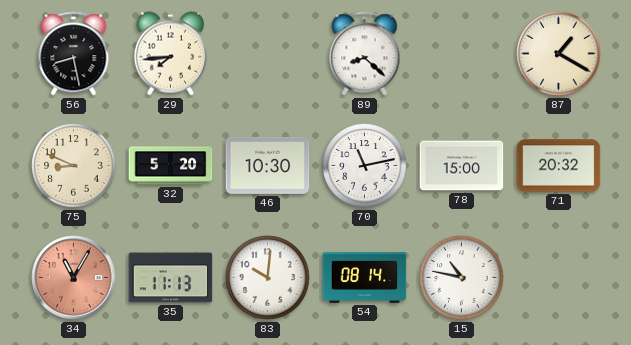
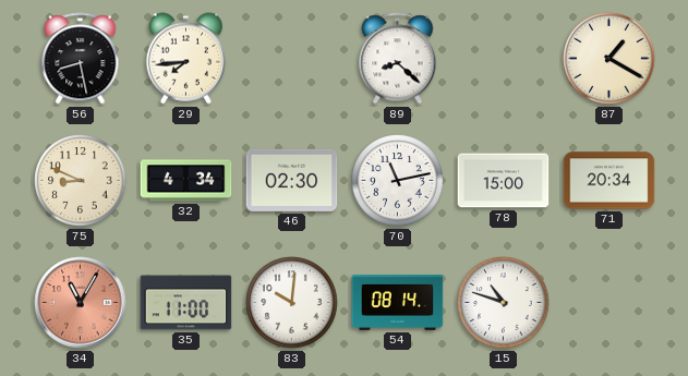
32: 5:20 -> 4:34
46: 10:30 -> 02:30
71: 20:32 -> 20:34
35: 11:13 -> 11:00
15: 10:47 -> 10:48
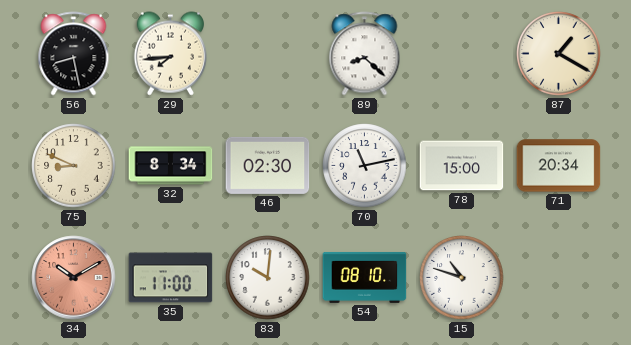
32: 4:34 -> 8:34
34: 11:05 -> 10:10
54: 08:14 -> 08:10
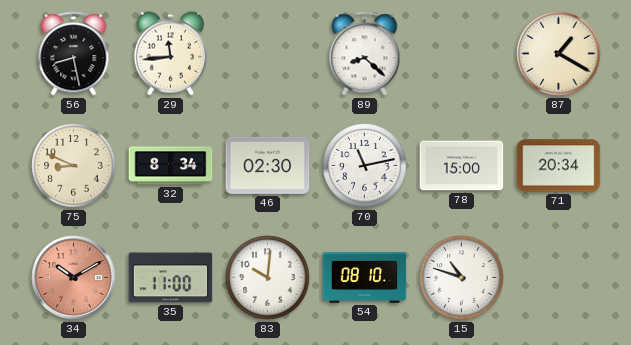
29: 7:44 -> 11:44
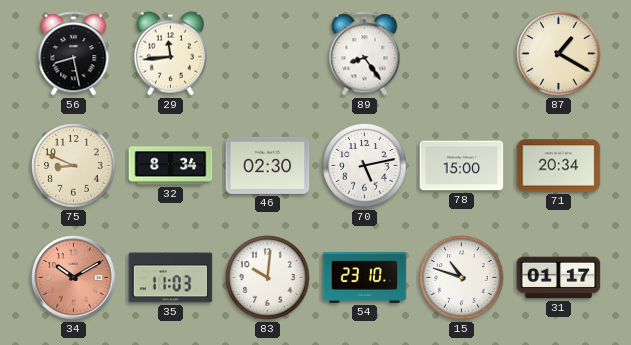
89: 8:22 -> 8:24
70: 11:13 -> 5:13
35: 11:00 -> 11:03
54: 08:10 -> 23:10
31: none -> 01:17
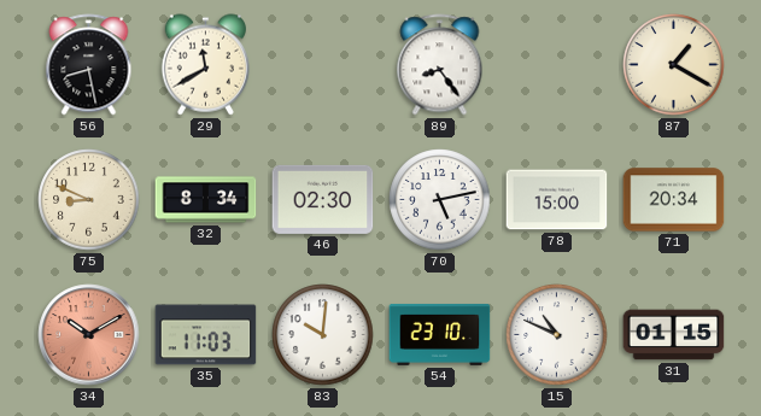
29: 11:44 -> 11:40
15: 10:48 -> 10:49
31: 01:17 -> 01:15
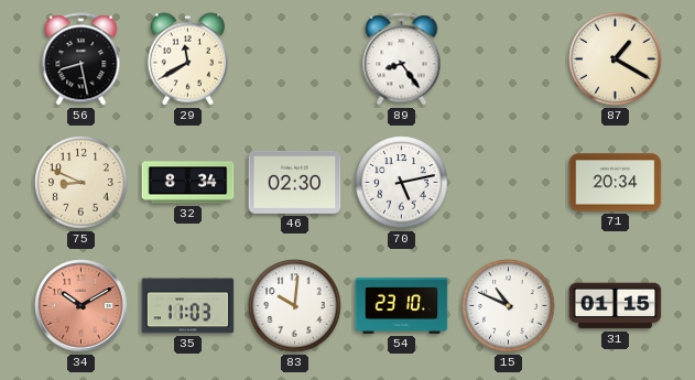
78: 15:00 -> none
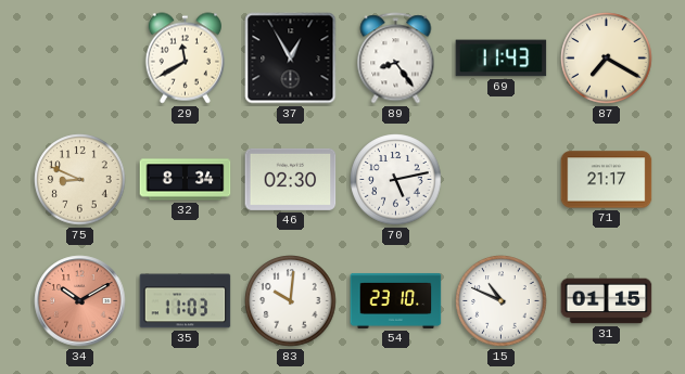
56: 8:28 -> none
37: none -> 12:55
69: none -> 11:43
87: 1:20 -> 7:20
71: 20:34 -> 21:17
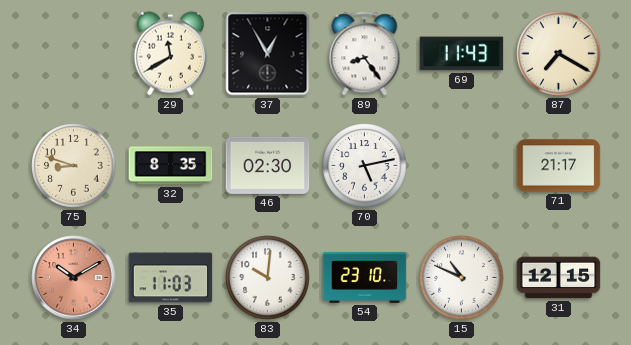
75: 8:49 -> 8:48
32: 8:34 -> 8:35
31: 01:15 -> 12:15
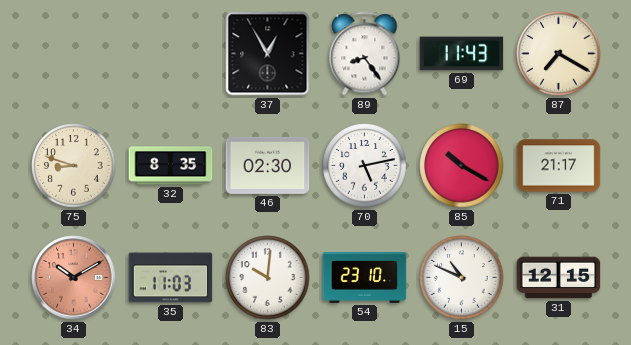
29: 11:40 -> none
85: none -> 10:20
